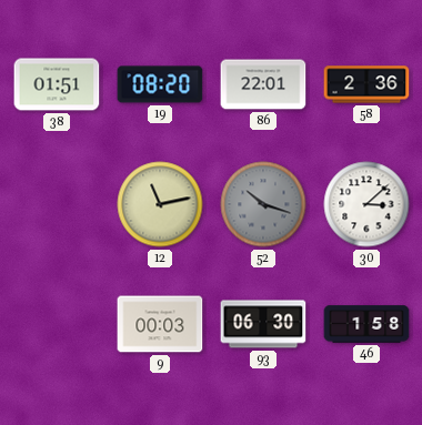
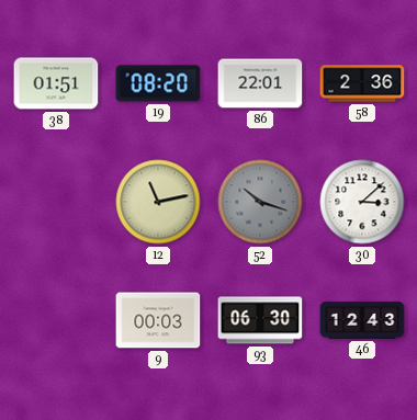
46: 1:58 -> 12:43
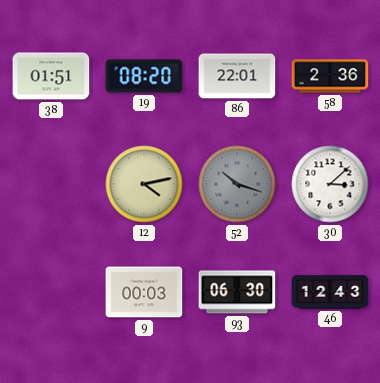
12: 11:13 -> 4:13
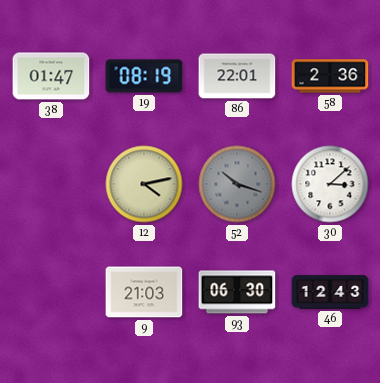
38: 01:51 -> 01:47
19: 08:20 -> 08:19
9: 00:03 -> 21:03
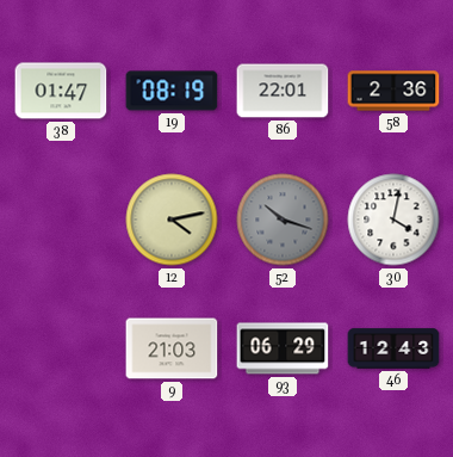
30: 3:08 -> 4:02
93: 06:30 -> 06:29
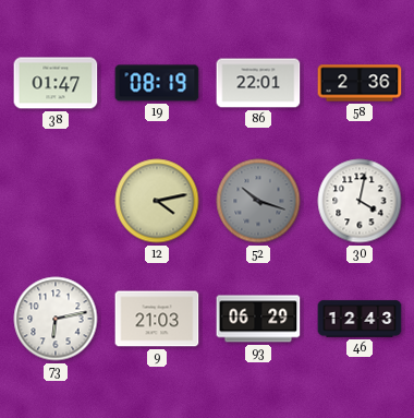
73: none -> 6:13
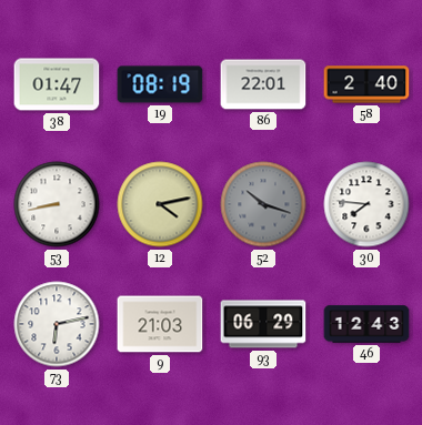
58: 2:36 -> 2:40
53: none -> 8:43
30: 4:02 -> 7:46
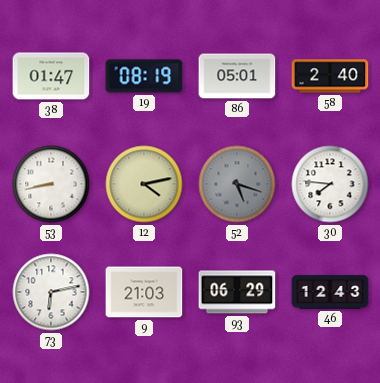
86: 22:01 -> 05:01
52: 10:18 -> 5:18
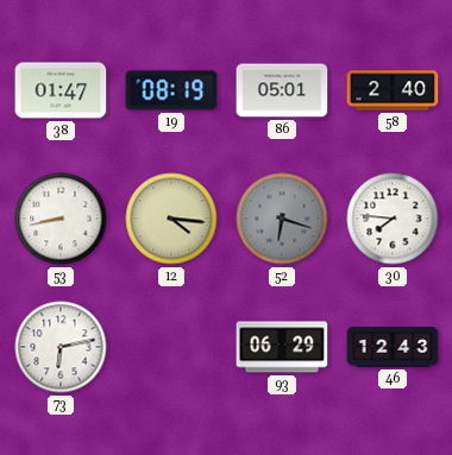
12: 4:13 -> 4:16
52: 5:18 -> 6:18
9: 21:03 -> none
